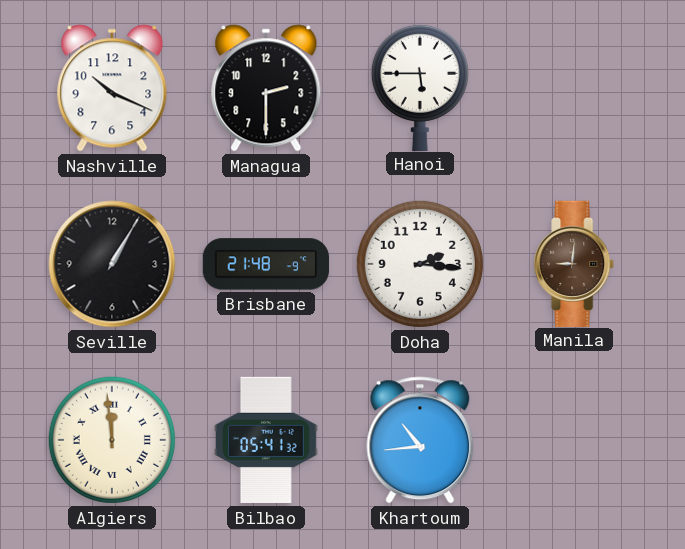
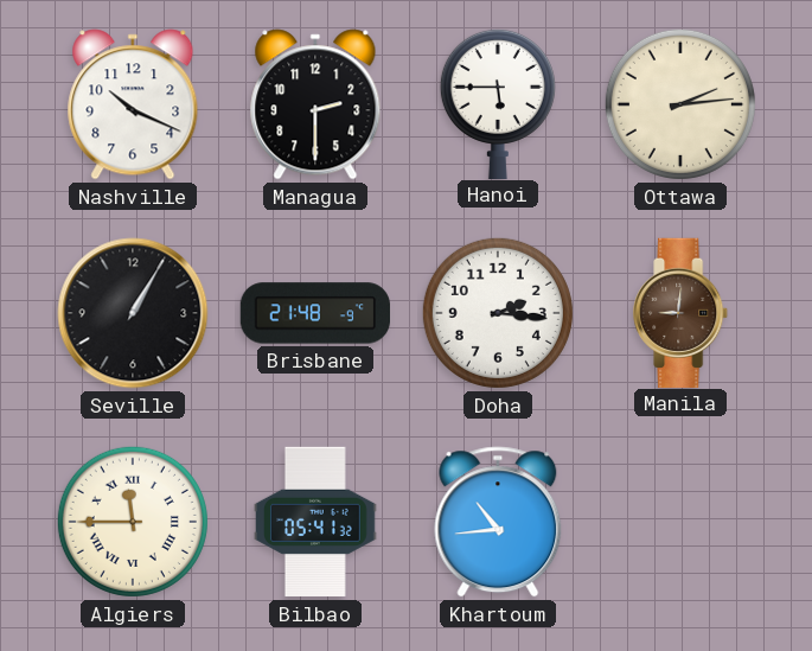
Ottawa: none -> 2:14
Algiers: 11:59 -> 11:45
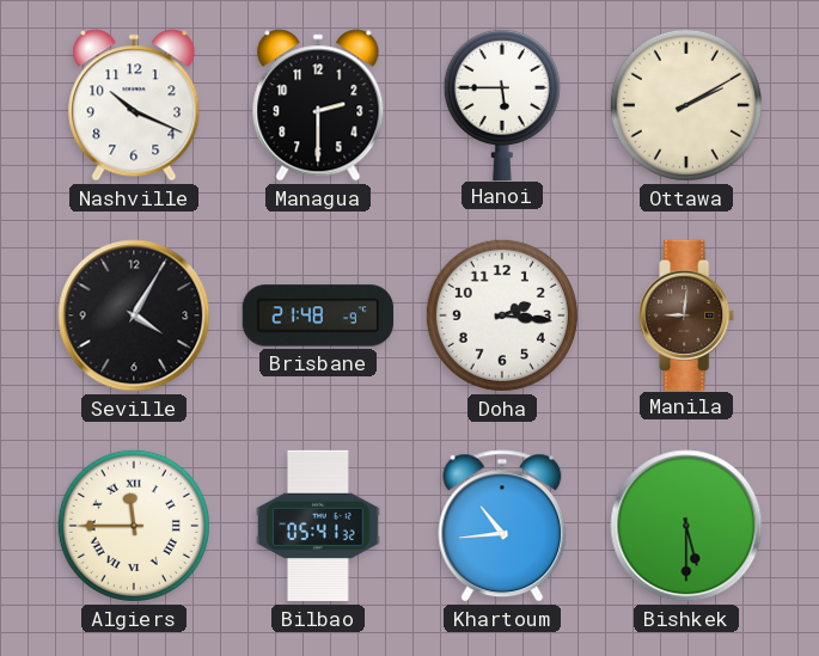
Ottawa: 2:14 -> 2:10
Seville: 1:05 -> 4:05
Bishkek: none -> 5:30
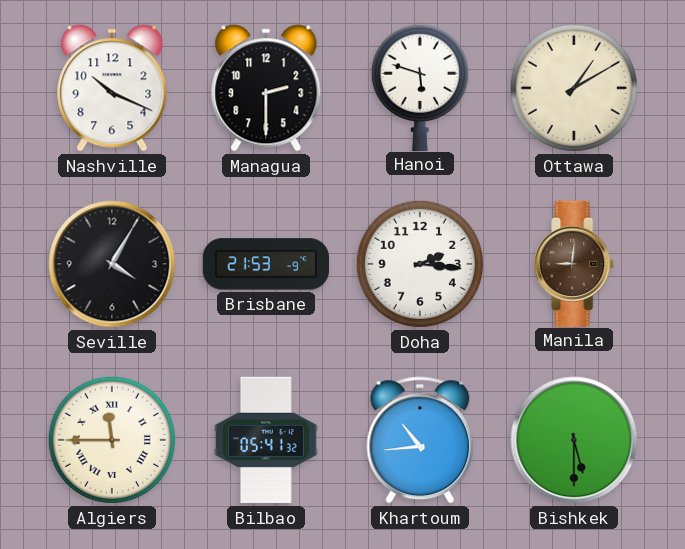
Hanoi: 5:45 -> 5:48
Ottawa: 2:10 -> 1:10
Brisbane: 21:48 -> 21:53
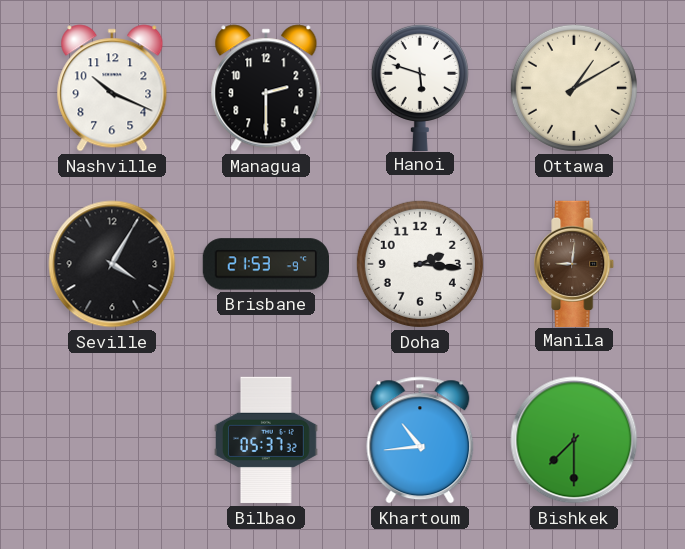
Algiers: 11:45 -> none
Bilbao: 05:41 -> 05:37
Bishkek: 5:30 -> 7:30
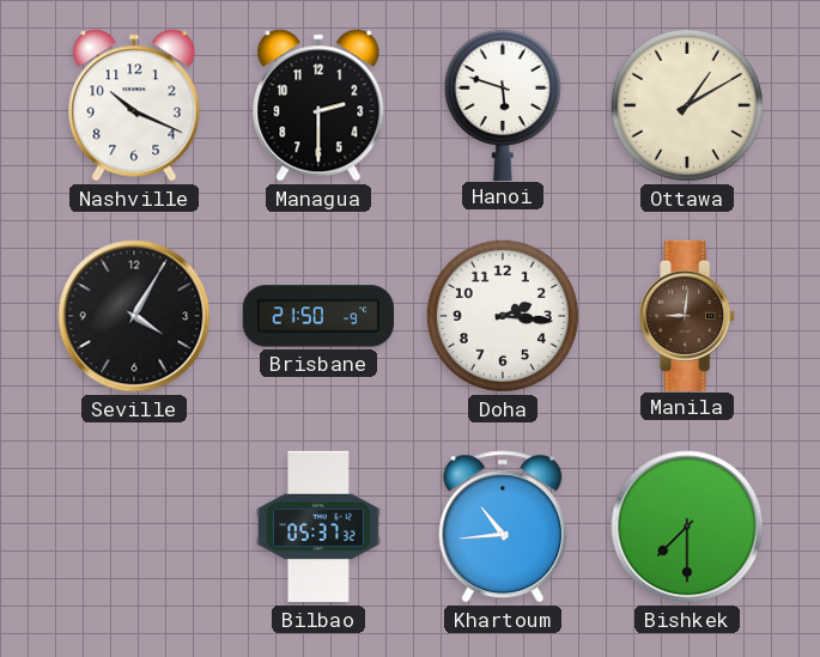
Brisbane: 21:53 -> 21:50
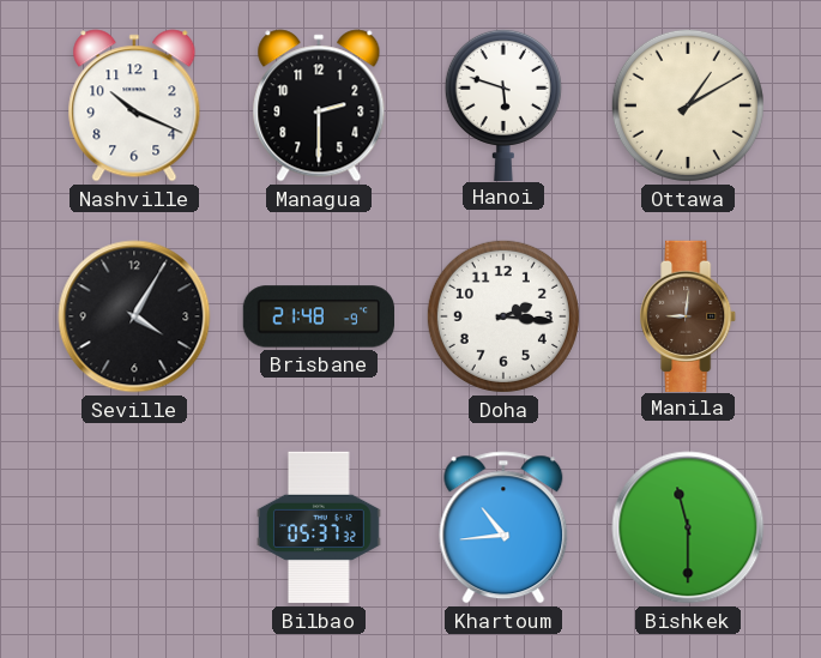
Brisbane: 21:50 -> 21:48
Bishkek: 7:30 -> 11:30
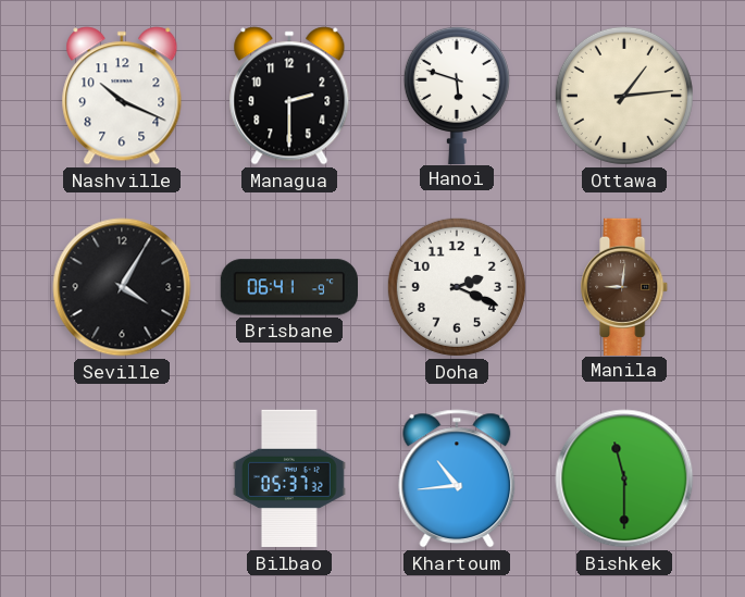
Ottawa: 1:10 -> 1:14
Brisbane: 21:48 -> 06:41
Doha: 2:16 -> 2:19
